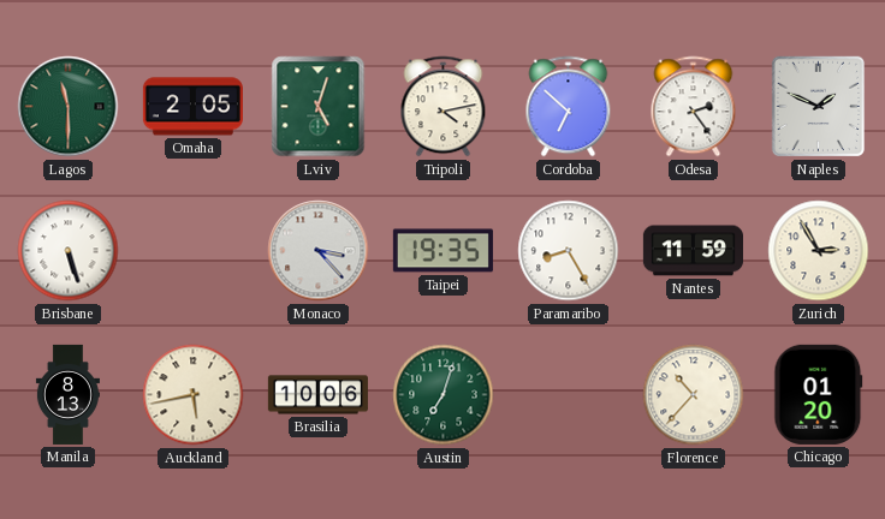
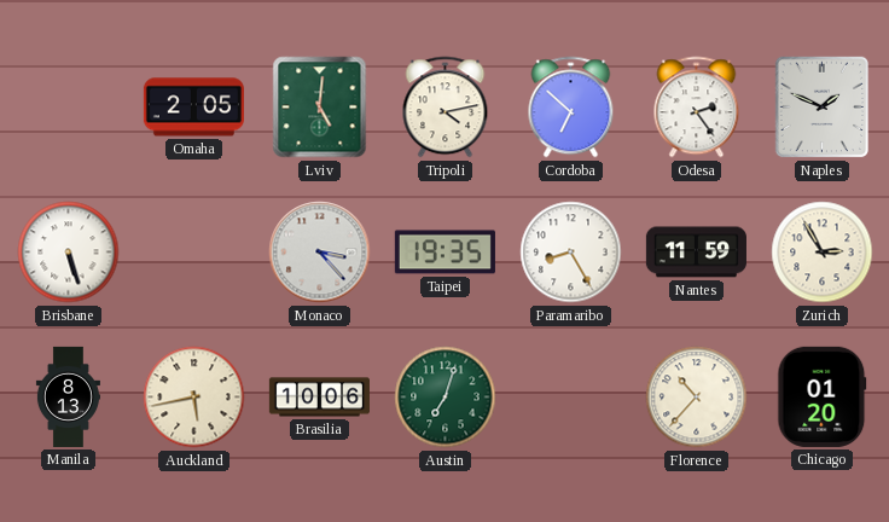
Lagos: 11:30 -> none
Lviv: 5:03 -> 5:01
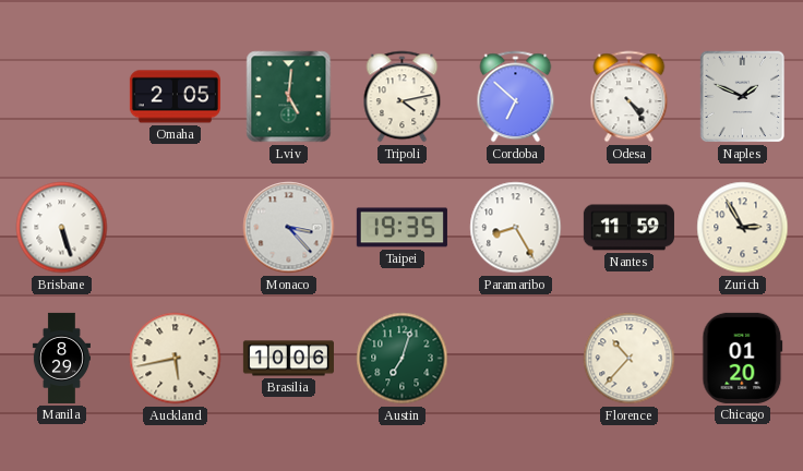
Odesa: 2:24 -> 4:24
Manila: 8:13 -> 8:29
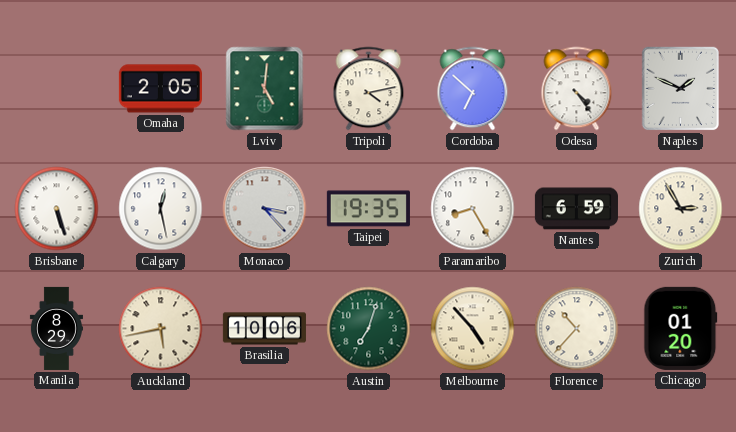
Calgary: none -> 12:28
Nantes: 11:59 -> 6:59
Melbourne: none -> 4:53
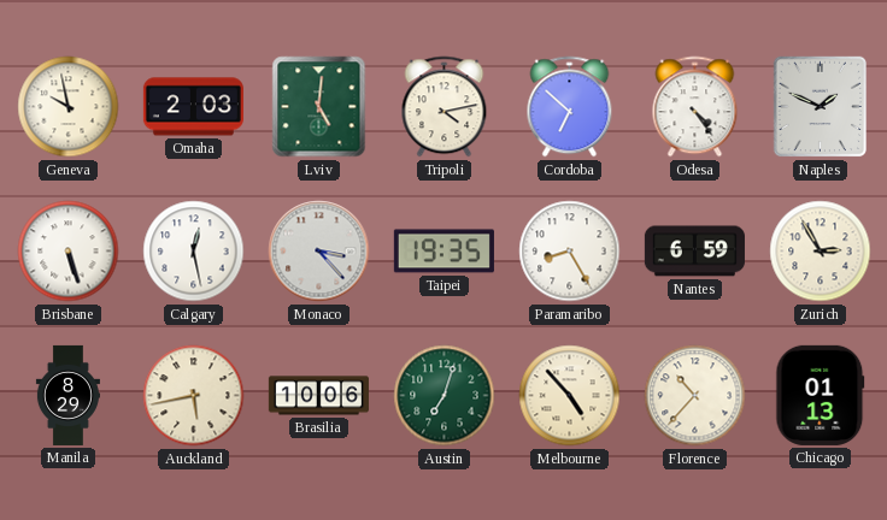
Geneva: none -> 9:58
Omaha: 2:05 -> 2:03
Chicago: 01:20 -> 01:13
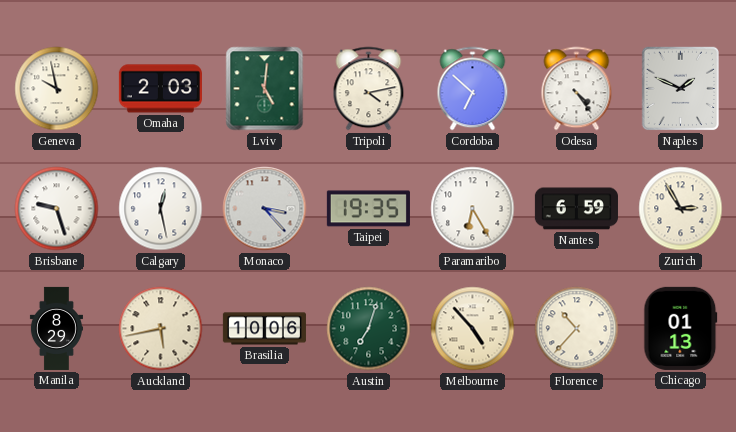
Brisbane: 5:27 -> 9:27
Paramaribo: 8:25 -> 6:25
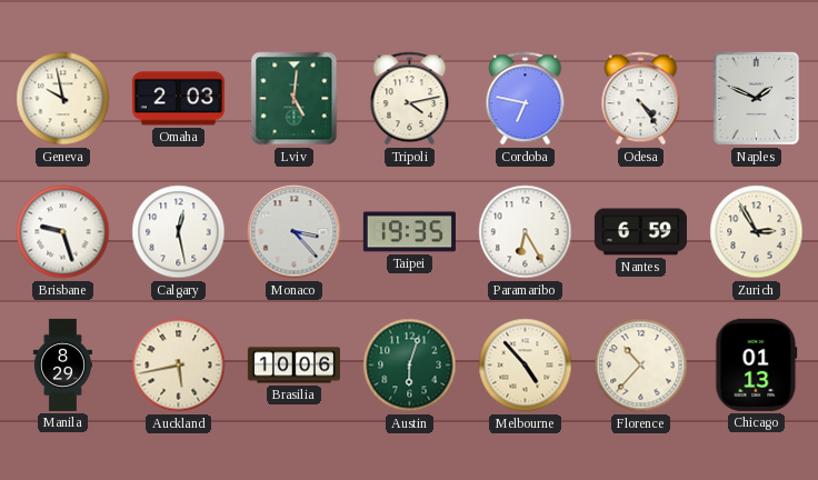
Cordoba: 6:52 -> 6:47
Austin: 7:03 -> 6:03
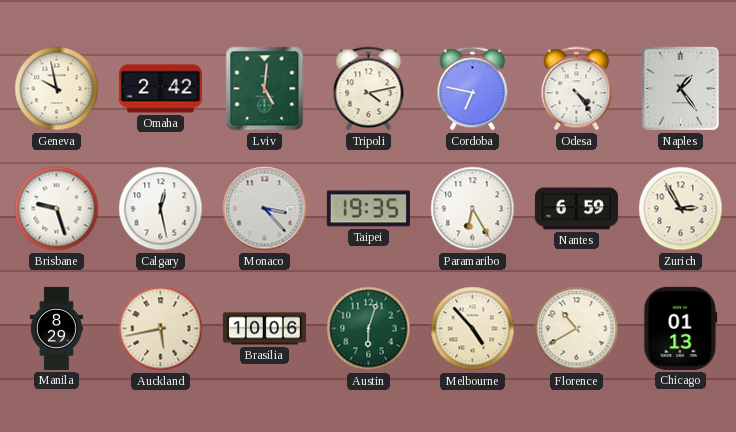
Omaha: 2:03 -> 2:42
Naples: 1:49 -> 1:24
Florence: 10:37 -> 10:40
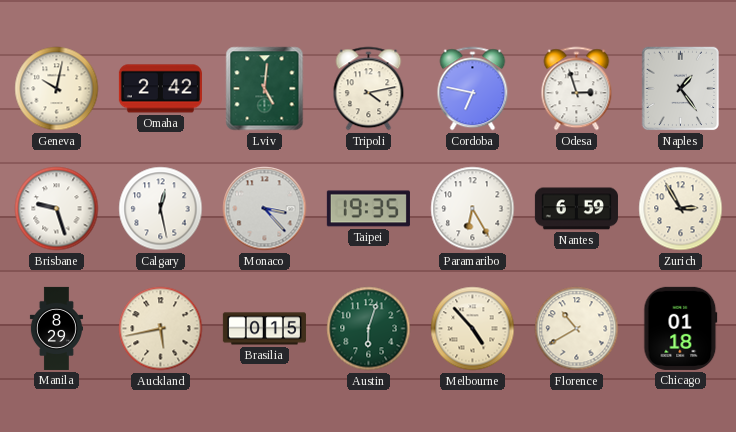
Geneva: 9:58 -> 10:02
Odesa: 4:24 -> 2:57
Brasilia: 10:06 -> 0:15
Chicago: 01:13 -> 01:18
